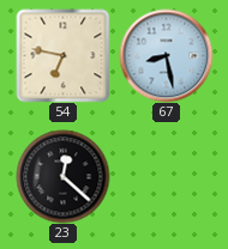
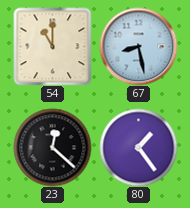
54: 6:47 -> 11:00
80: none -> 1:24
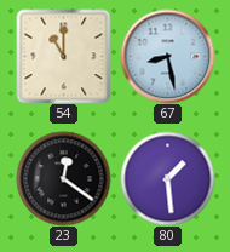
23: 12:22 -> 12:21
80: 1:24 -> 1:29
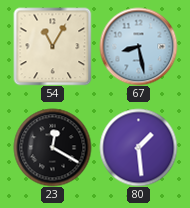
54: 11:00 -> 11:05
23: 12:21 -> 12:20
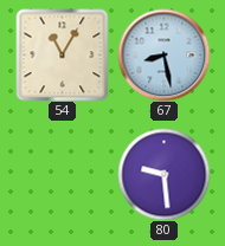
23: 12:20 -> none
80: 1:29 -> 9:29
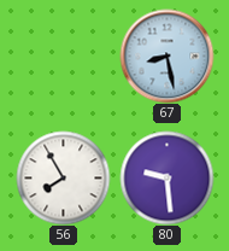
54: 11:05 -> none
56: none -> 7:55
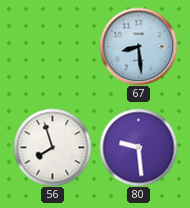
67: 8:28 -> 8:29
56: 7:55 -> 7:57
